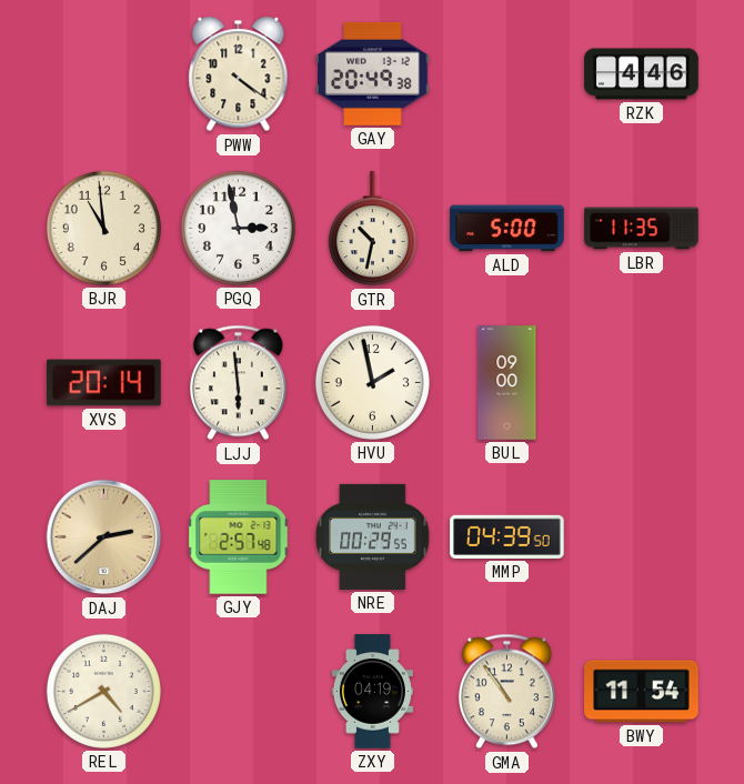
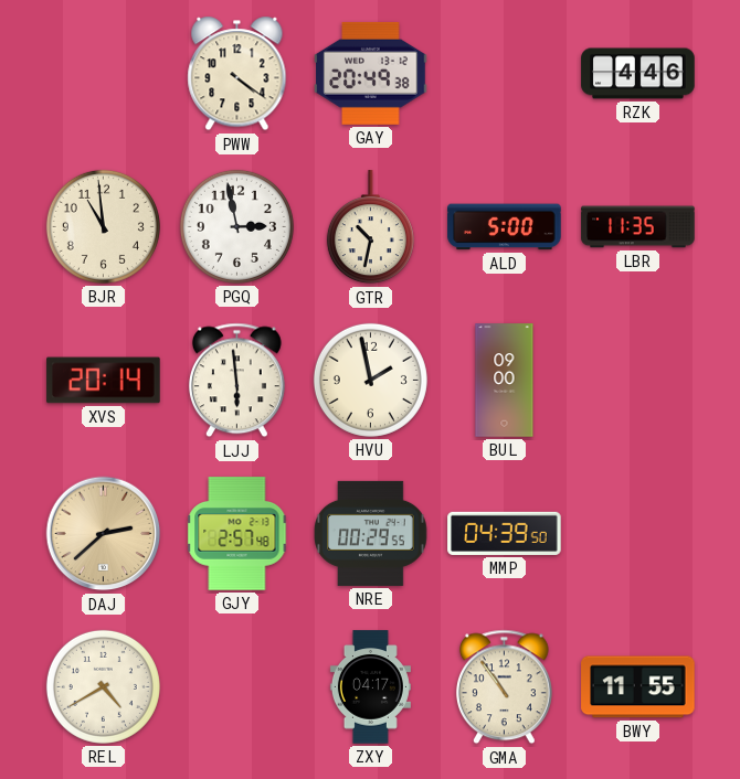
ZXY: 04:19 -> 04:17
BWY: 11:54 -> 11:55
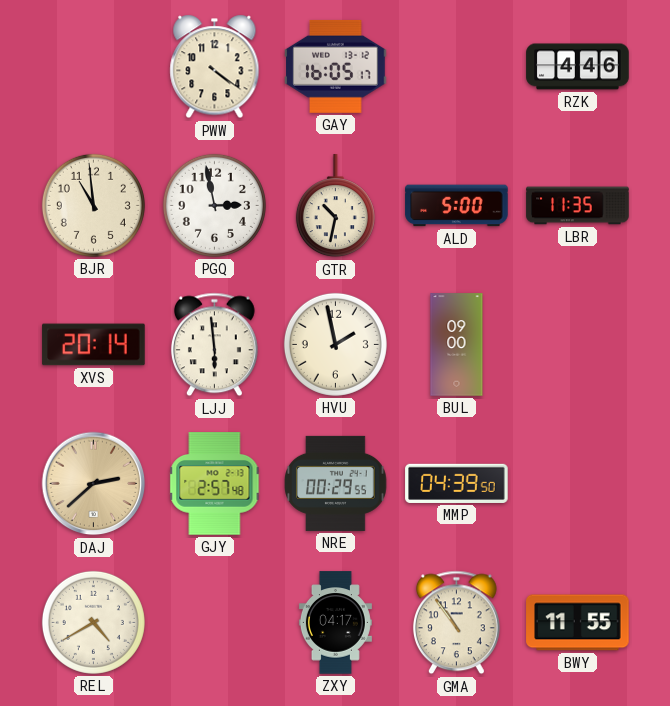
GAY: 20:49 -> 16:05
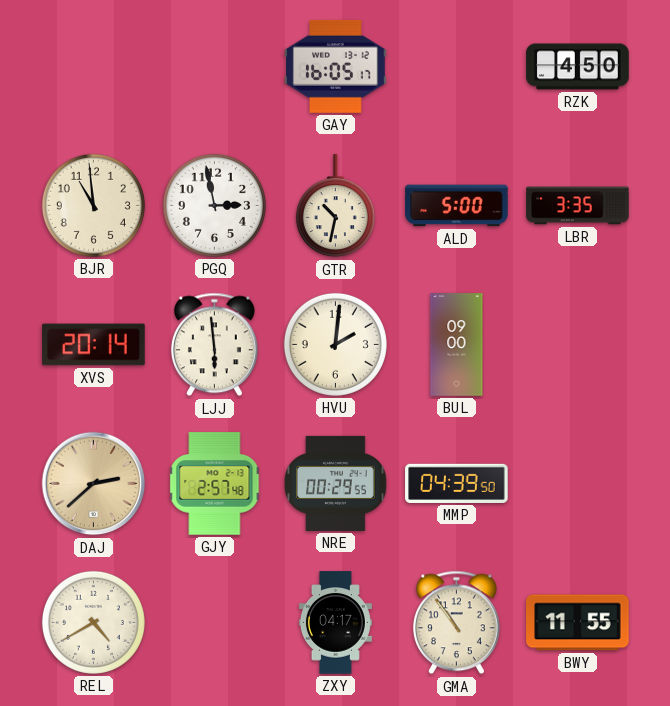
PWW: 4:21 -> none
RZK: 4:46 -> 4:50
LBR: 11:35 -> 3:35
HVU: 1:58 -> 2:01
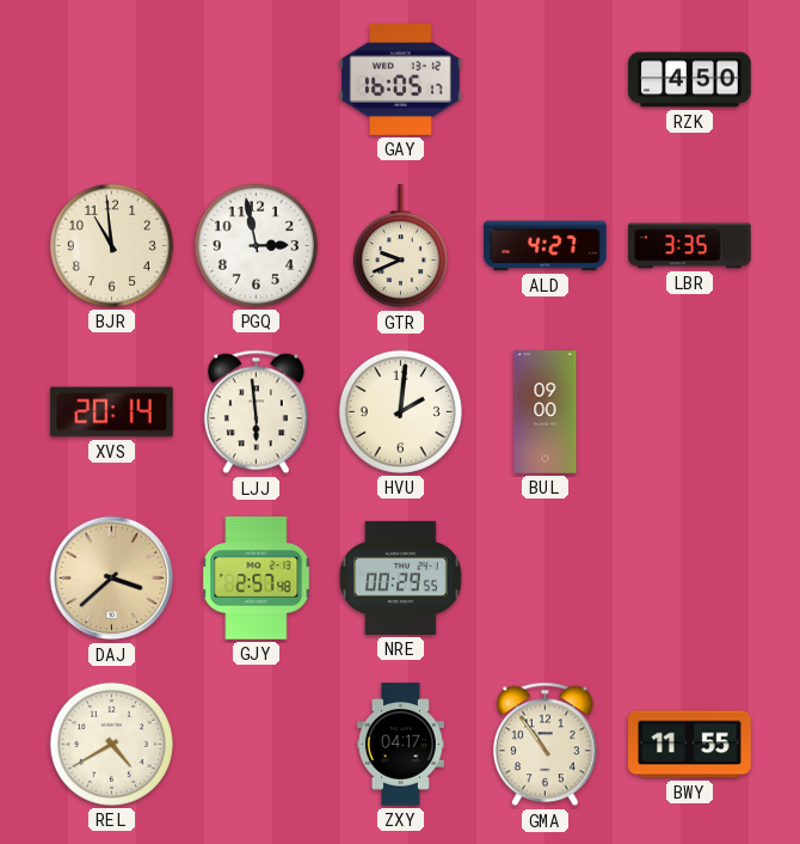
GTR: 10:32 -> 9:41
ALD: 5:00 -> 4:27
DAJ: 2:38 -> 3:38
MMP: 04:39 -> none
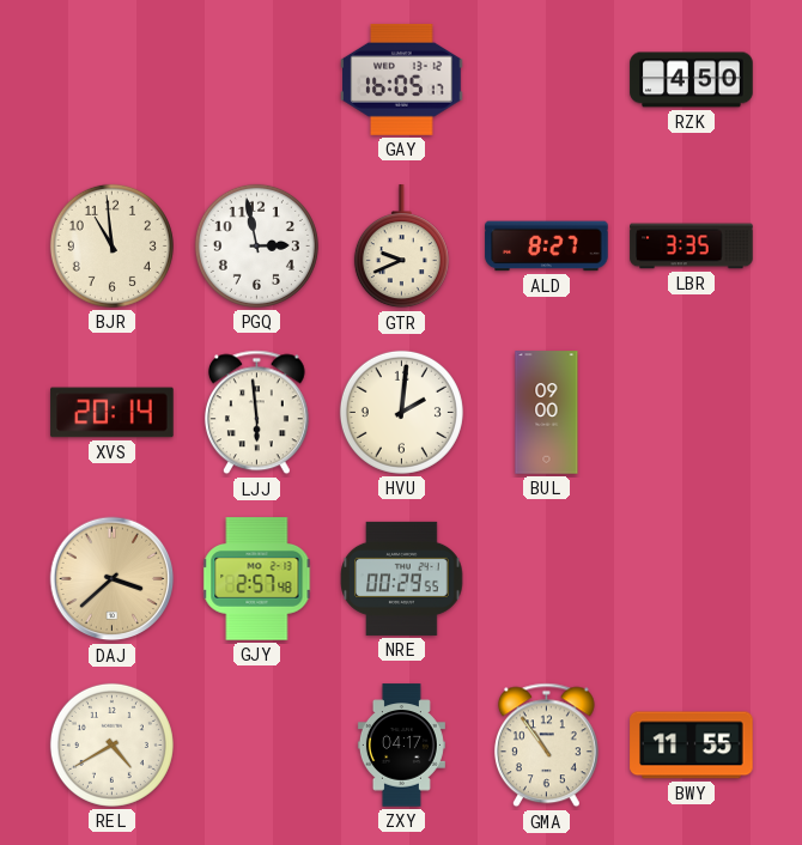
ALD: 4:27 -> 8:27
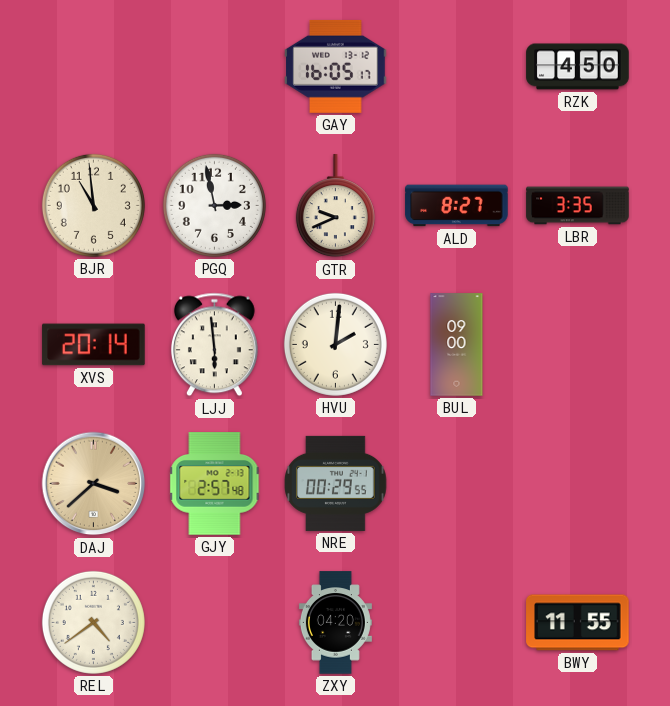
REL: 4:40 -> 4:39
ZXY: 04:17 -> 04:20
GMA: 10:54 -> none
